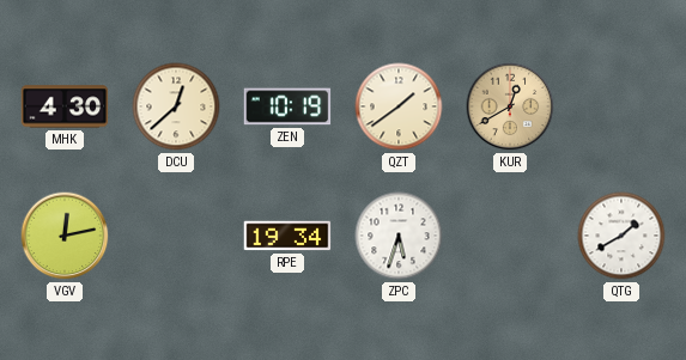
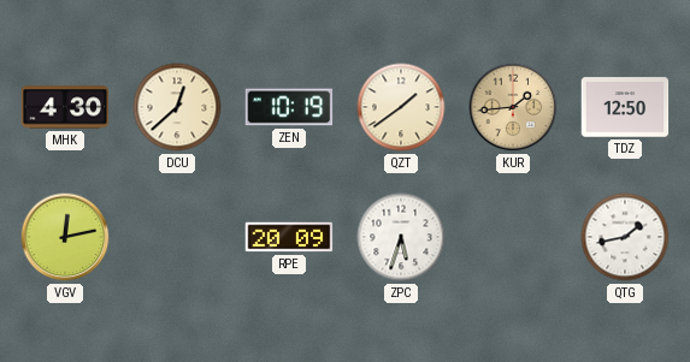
KUR: 12:40 -> 1:44
TDZ: none -> 12:50
RPE: 19:34 -> 20:09
QTG: 1:40 -> 1:43
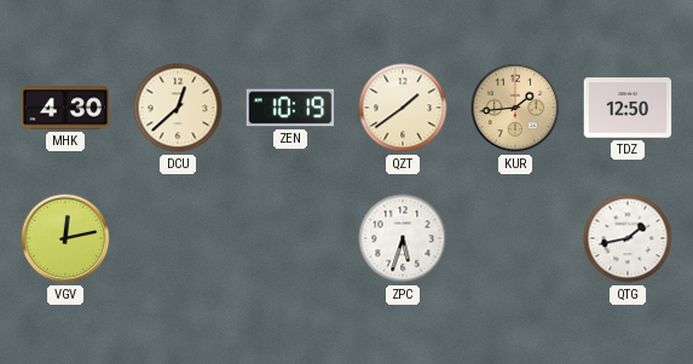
RPE: 20:09 -> none
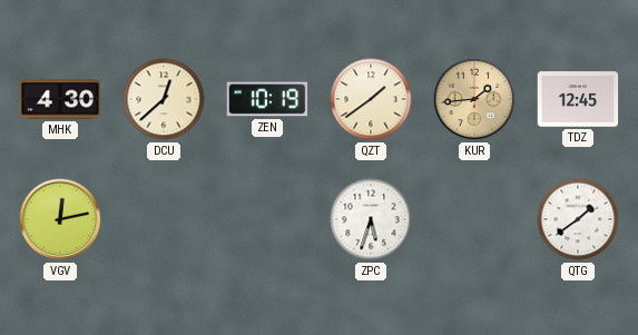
TDZ: 12:50 -> 12:45
QTG: 1:43 -> 1:39
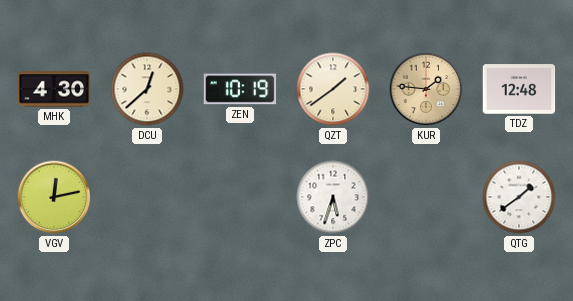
KUR: 1:44 -> 1:46
TDZ: 12:45 -> 12:48
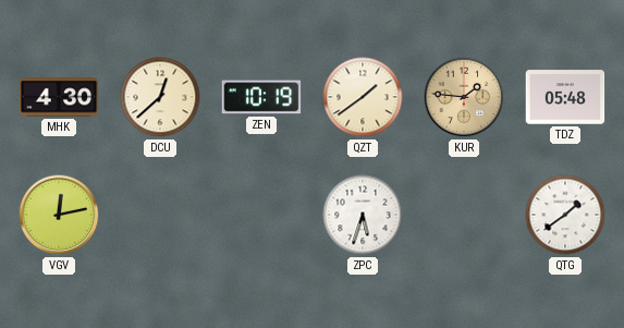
TDZ: 12:48 -> 05:48
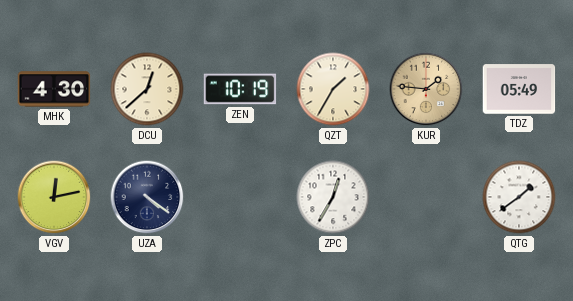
QZT: 1:39 -> 1:35
TDZ: 05:48 -> 05:49
UZA: none -> 4:21
ZPC: 5:33 -> 12:35
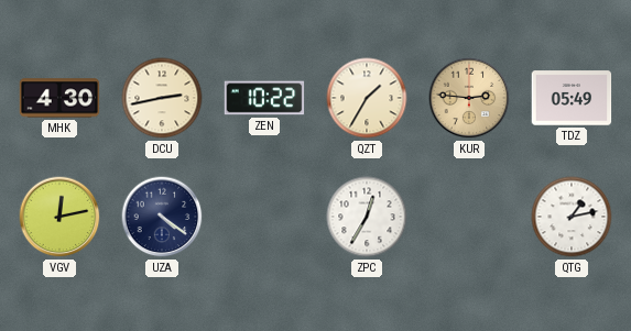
DCU: 12:38 -> 2:43
ZEN: 10:19 -> 10:22
KUR: 1:46 -> 2:46
QTG: 1:39 -> 1:13
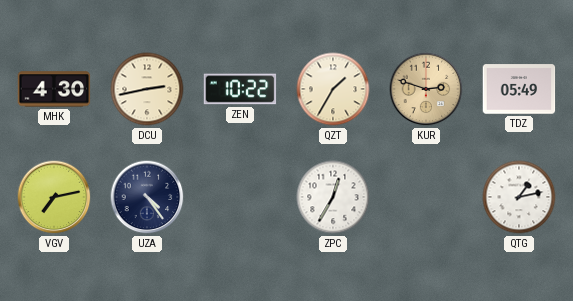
KUR: 2:46 -> 2:48
VGV: 12:13 -> 7:13
UZA: 4:21 -> 4:24
